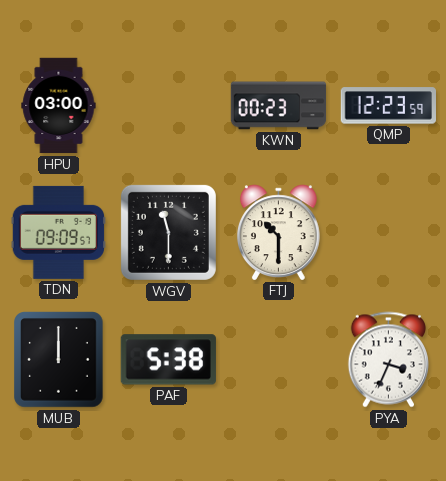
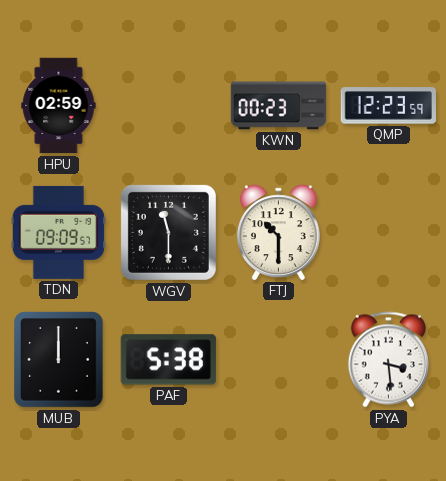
HPU: 03:00 -> 02:59
PYA: 3:34 -> 3:29
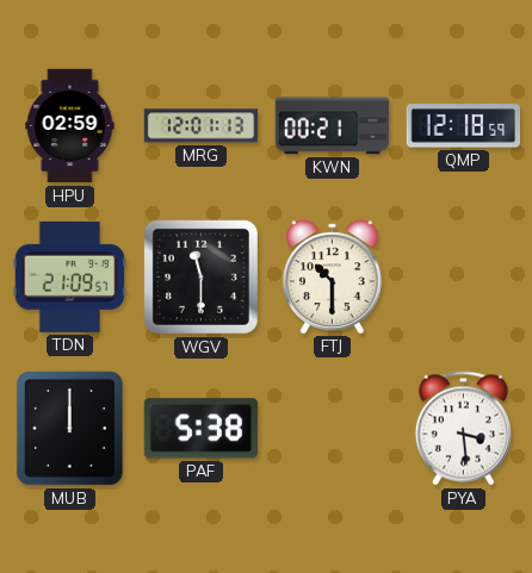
MRG: none -> 12:01
KWN: 00:23 -> 00:21
QMP: 12:23 -> 12:18
TDN: 09:09 -> 21:09
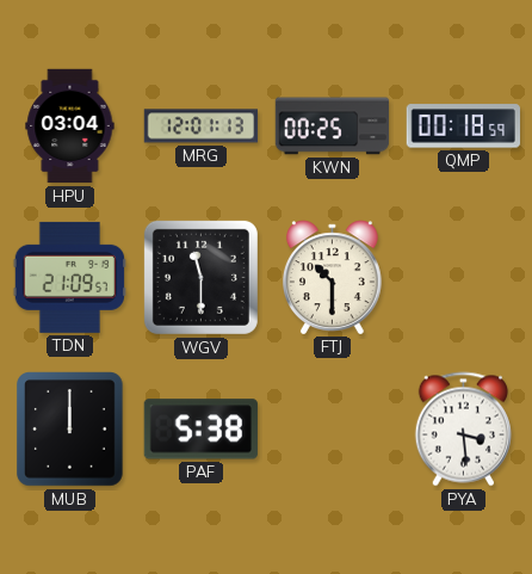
HPU: 02:59 -> 03:04
KWN: 00:21 -> 00:25
QMP: 12:18 -> 00:18
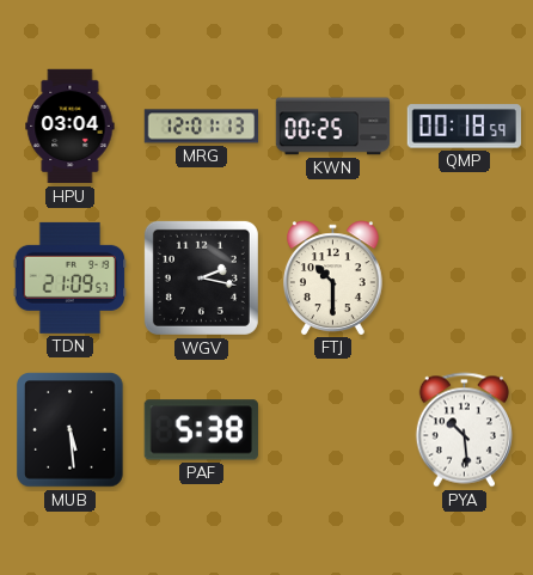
WGV: 11:30 -> 2:17
MUB: 12:00 -> 5:29
PYA: 3:29 -> 10:29
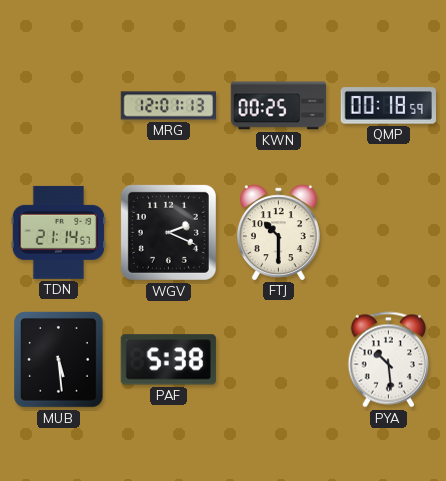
HPU: 03:04 -> none
TDN: 21:09 -> 21:14
WGV: 2:17 -> 2:19
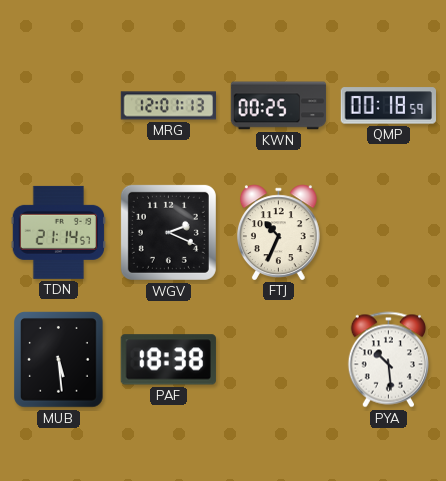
FTJ: 10:30 -> 10:34
PAF: 5:38 -> 18:38
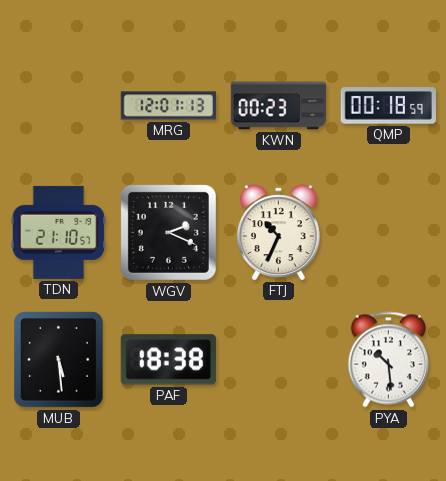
KWN: 00:25 -> 00:23
TDN: 21:14 -> 21:10
